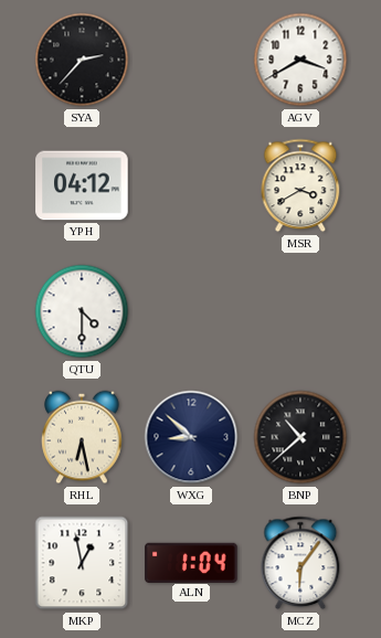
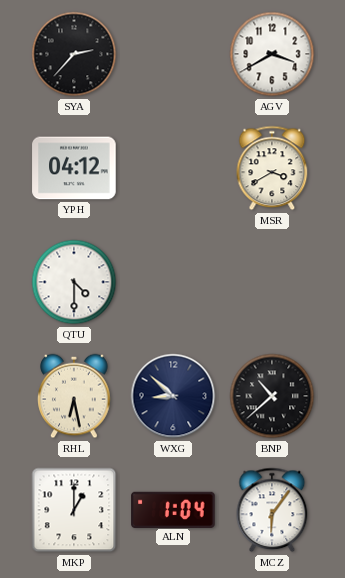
MKP: 12:58 -> 1:00
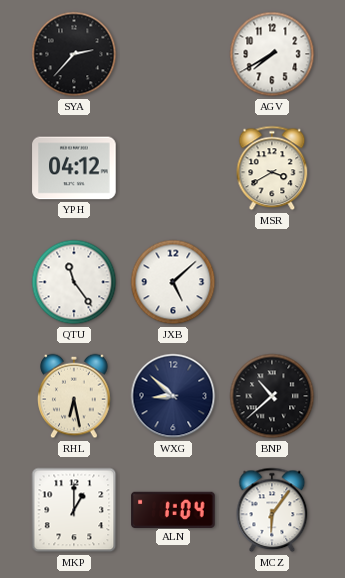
AGV: 3:40 -> 7:40
QTU: 4:30 -> 11:24
JXB: none -> 5:08
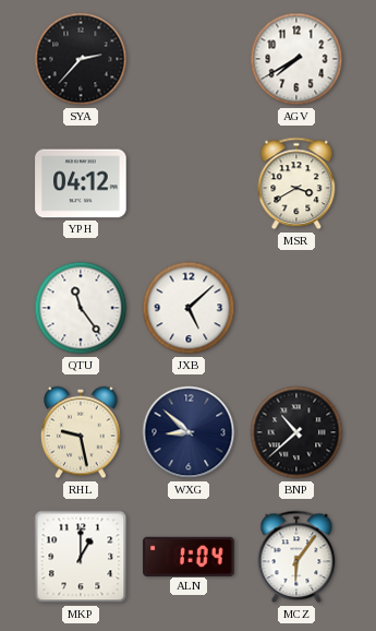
RHL: 6:28 -> 9:28
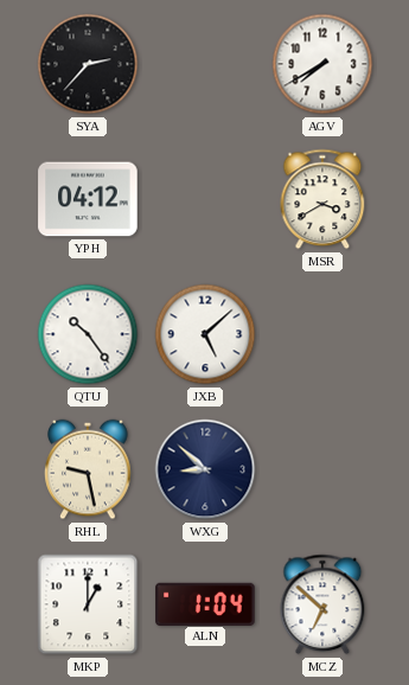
QTU: 11:24 -> 10:24
BNP: 10:38 -> none
MCZ: 6:06 -> 6:52
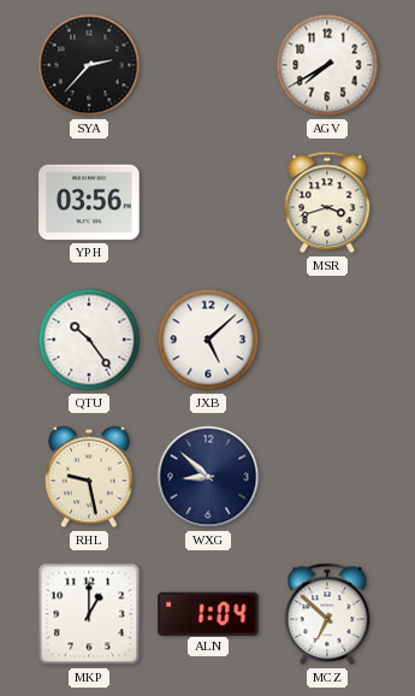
YPH: 04:12 -> 03:56
MSR: 3:40 -> 3:42
